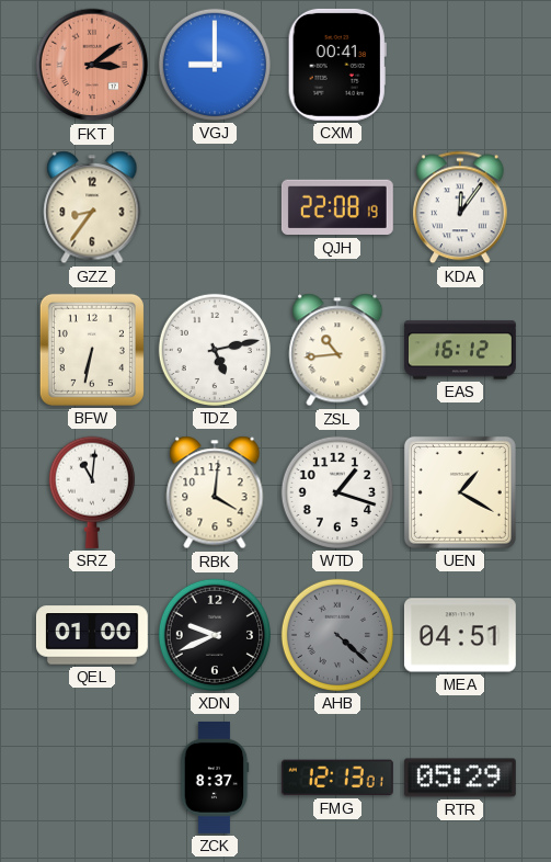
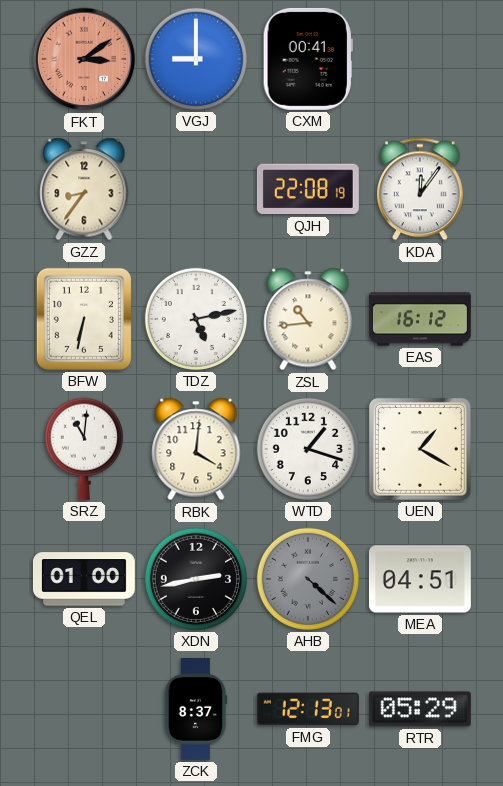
XDN: 9:41 -> 2:43
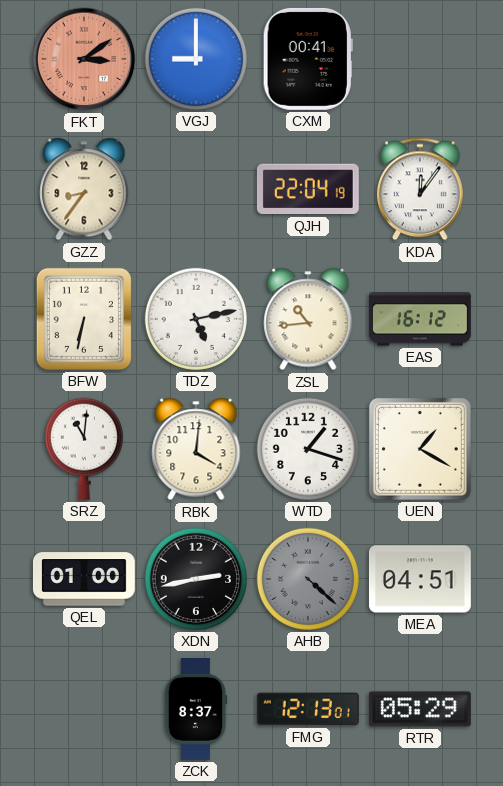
QJH: 22:08 -> 22:04
